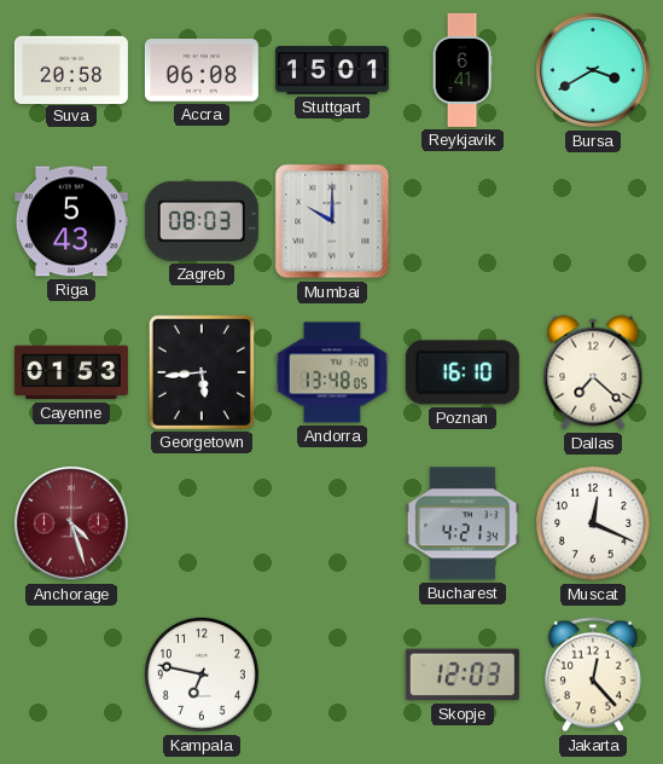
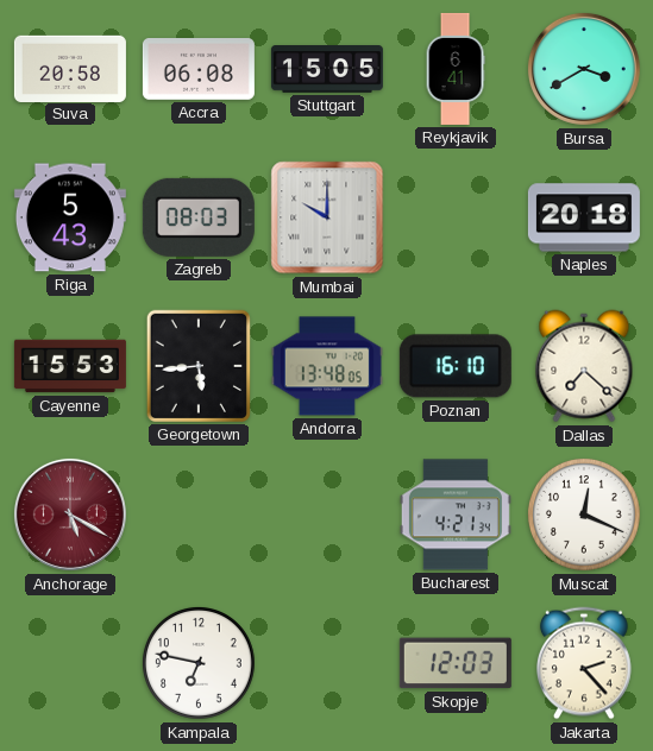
Stuttgart: 15:01 -> 15:05
Naples: none -> 20:18
Cayenne: 01:53 -> 15:53
Anchorage: 4:27 -> 5:20
Jakarta: 12:23 -> 2:23
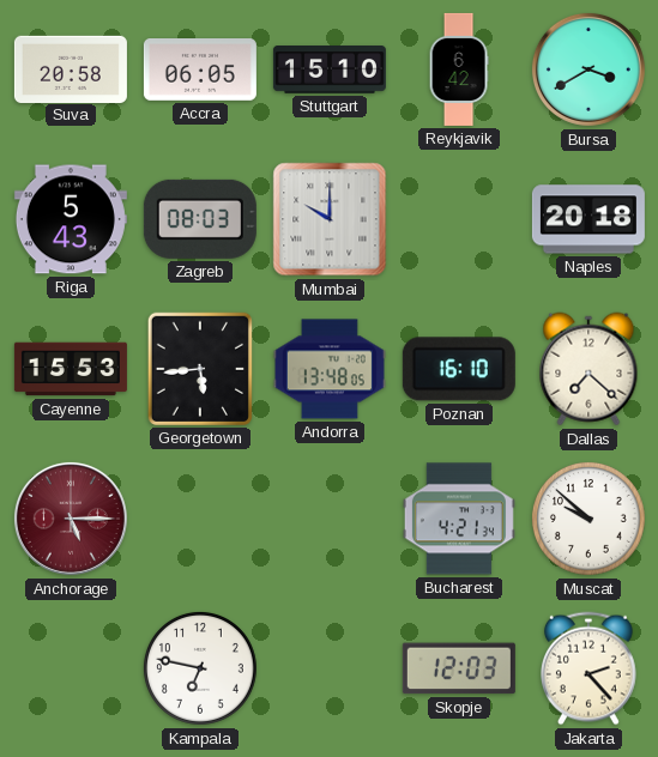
Accra: 06:08 -> 06:05
Stuttgart: 15:05 -> 15:10
Reykjavik: 6:41 -> 6:42
Anchorage: 5:20 -> 5:15
Muscat: 12:19 -> 9:52
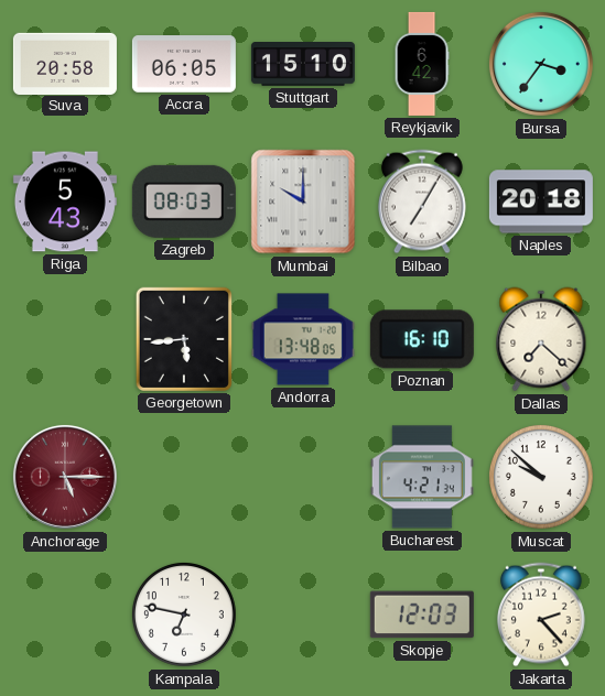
Bursa: 3:40 -> 3:36
Bilbao: none -> 7:05
Cayenne: 15:53 -> none
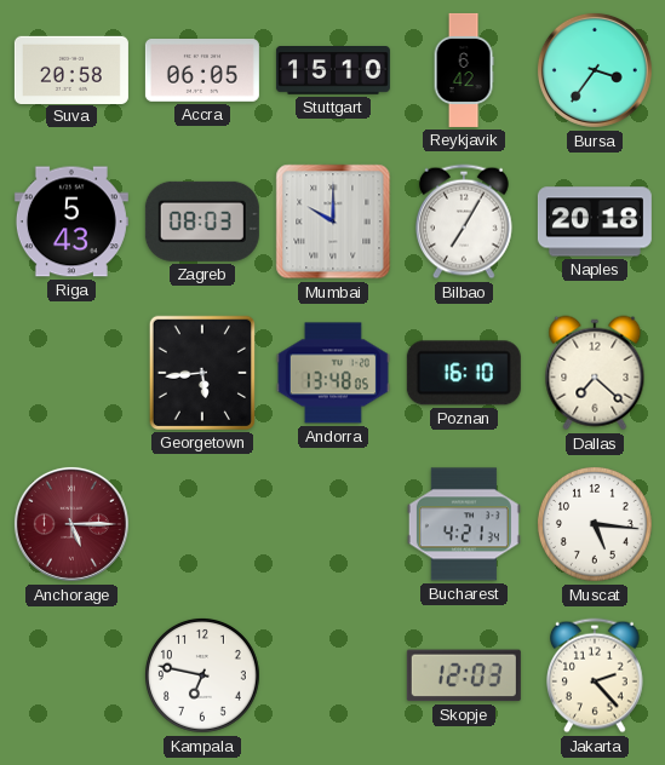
Muscat: 9:52 -> 5:16
